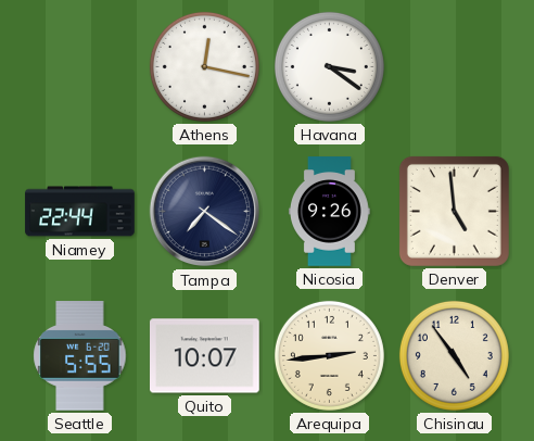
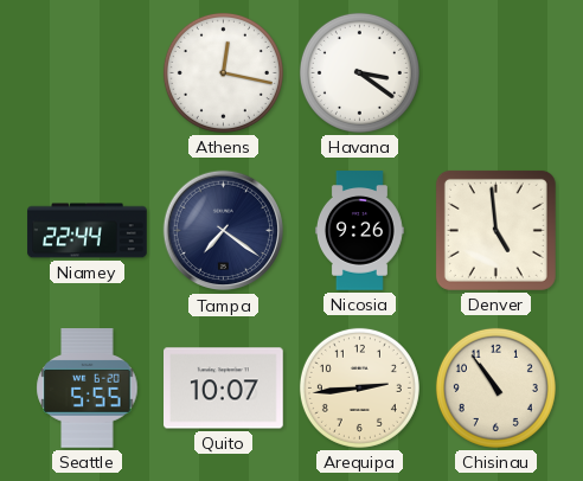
Chisinau: 4:54 -> 10:54
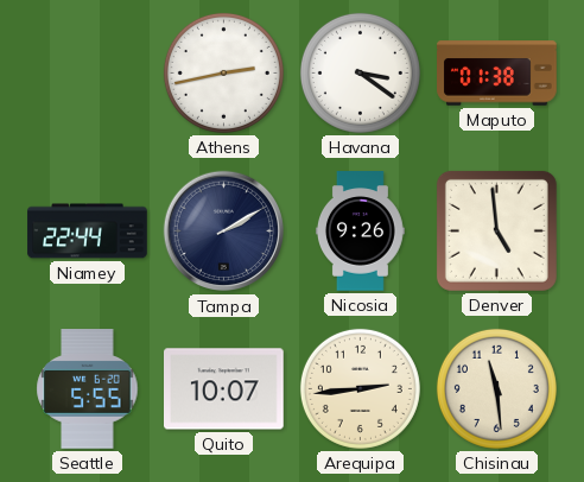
Athens: 12:17 -> 2:43
Maputo: none -> 01:38
Tampa: 7:21 -> 2:10
Chisinau: 10:54 -> 11:29
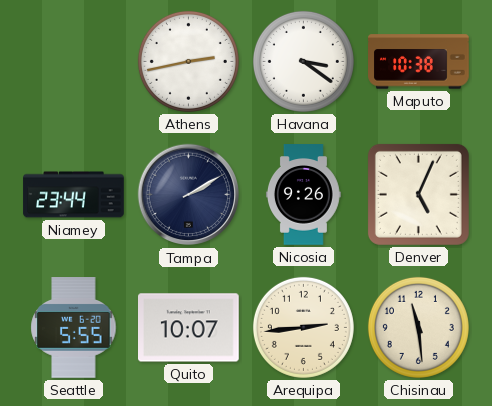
Maputo: 01:38 -> 10:38
Niamey: 22:44 -> 23:44
Denver: 4:59 -> 5:04
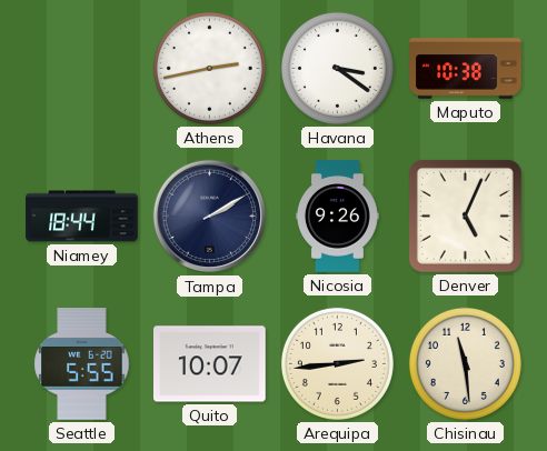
Niamey: 23:44 -> 18:44
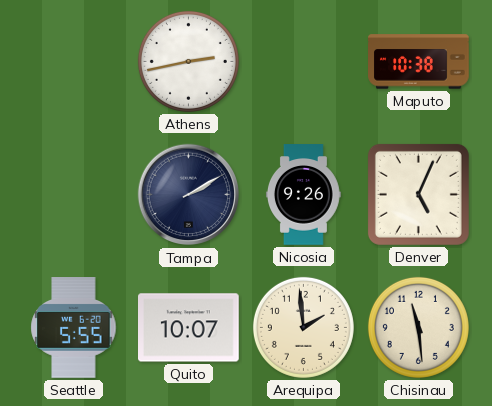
Havana: 3:21 -> none
Niamey: 18:44 -> none
Arequipa: 2:44 -> 1:59
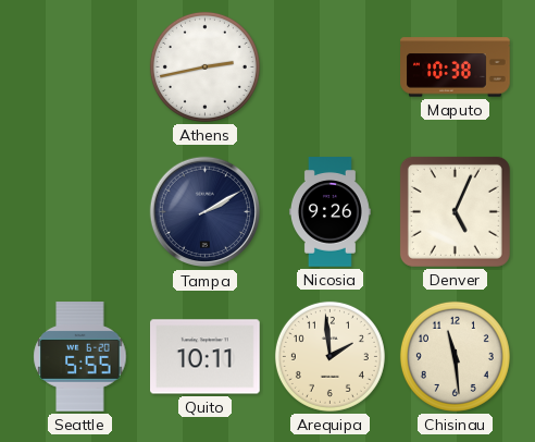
Quito: 10:07 -> 10:11
